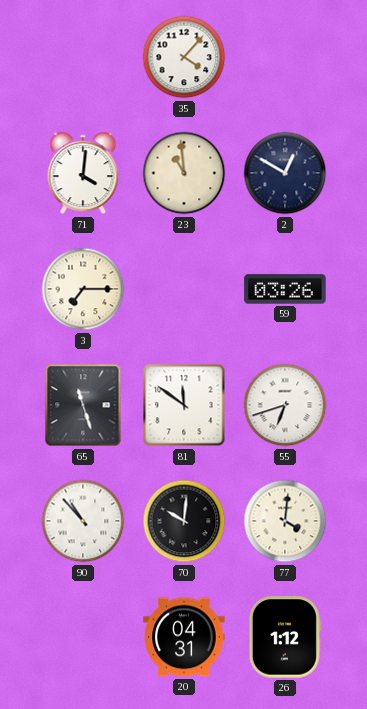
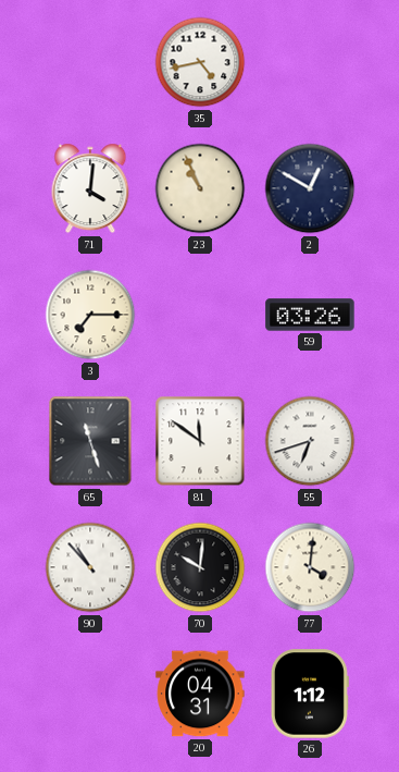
35: 4:07 -> 4:43
23: 10:59 -> 10:56
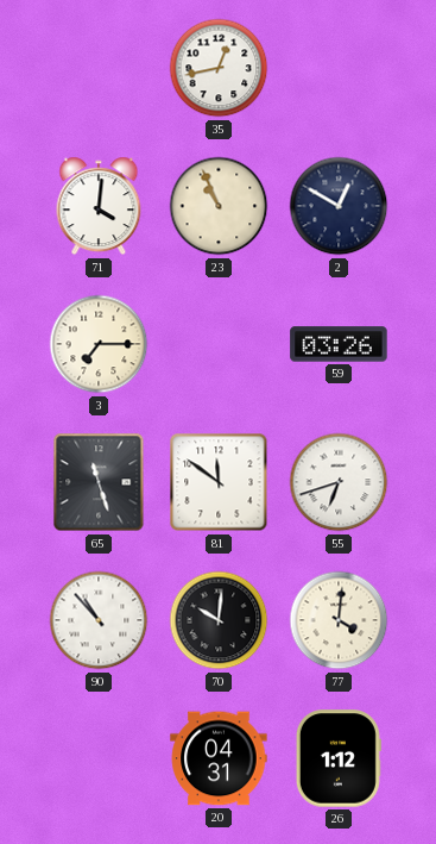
35: 4:43 -> 12:43
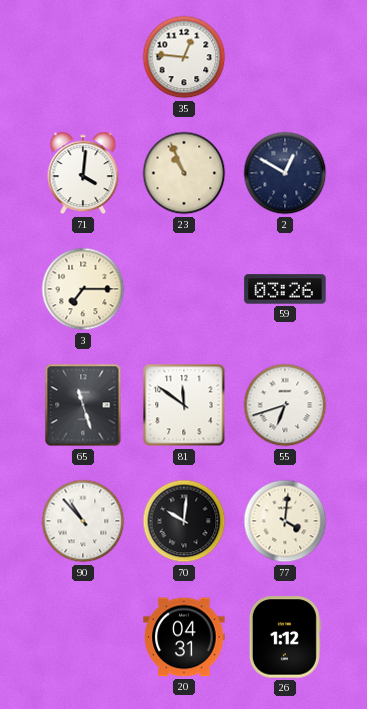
35: 12:43 -> 12:46
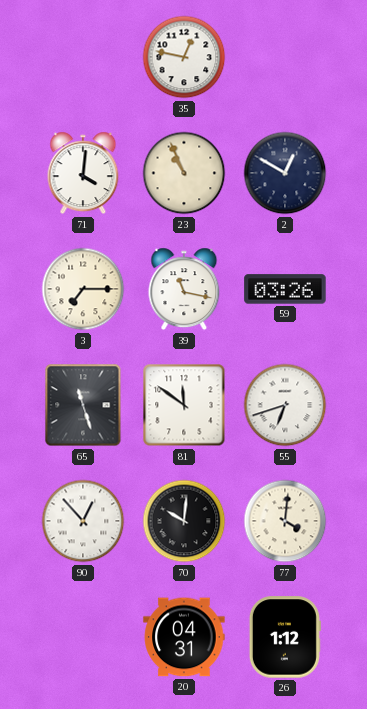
35: 12:46 -> 12:47
39: none -> 11:17
90: 10:53 -> 12:53
